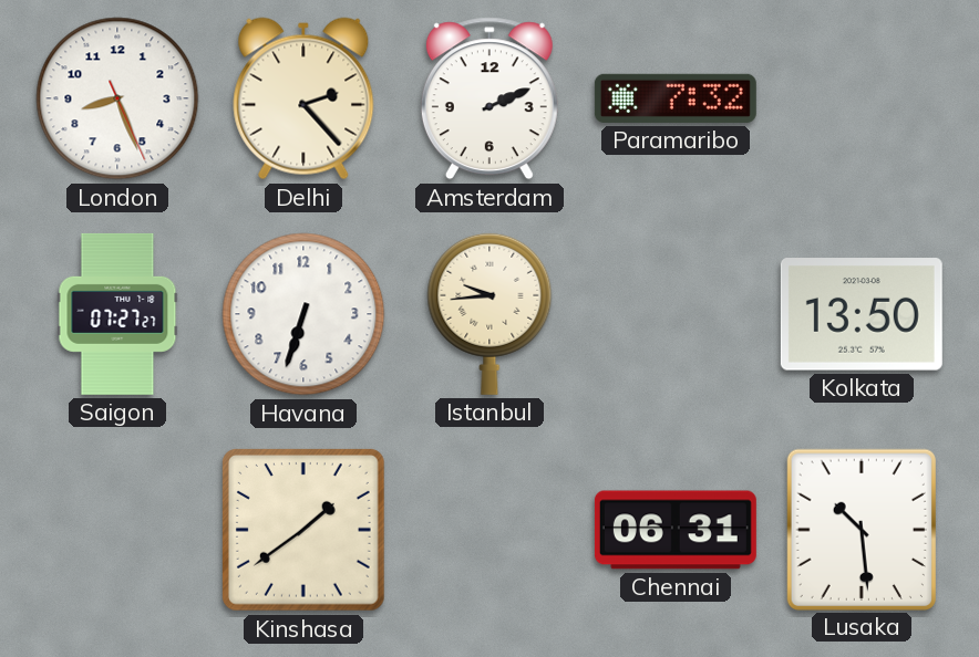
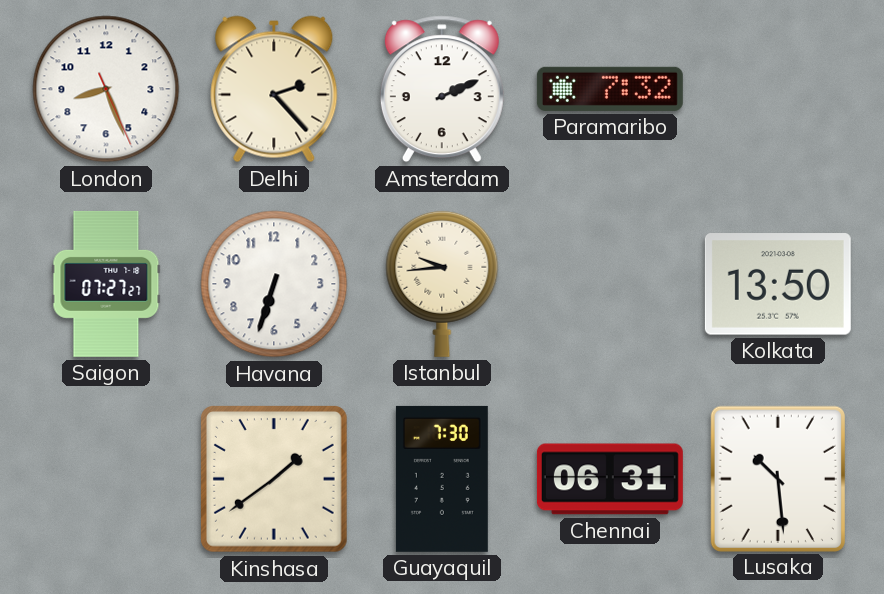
Guayaquil: none -> 7:30
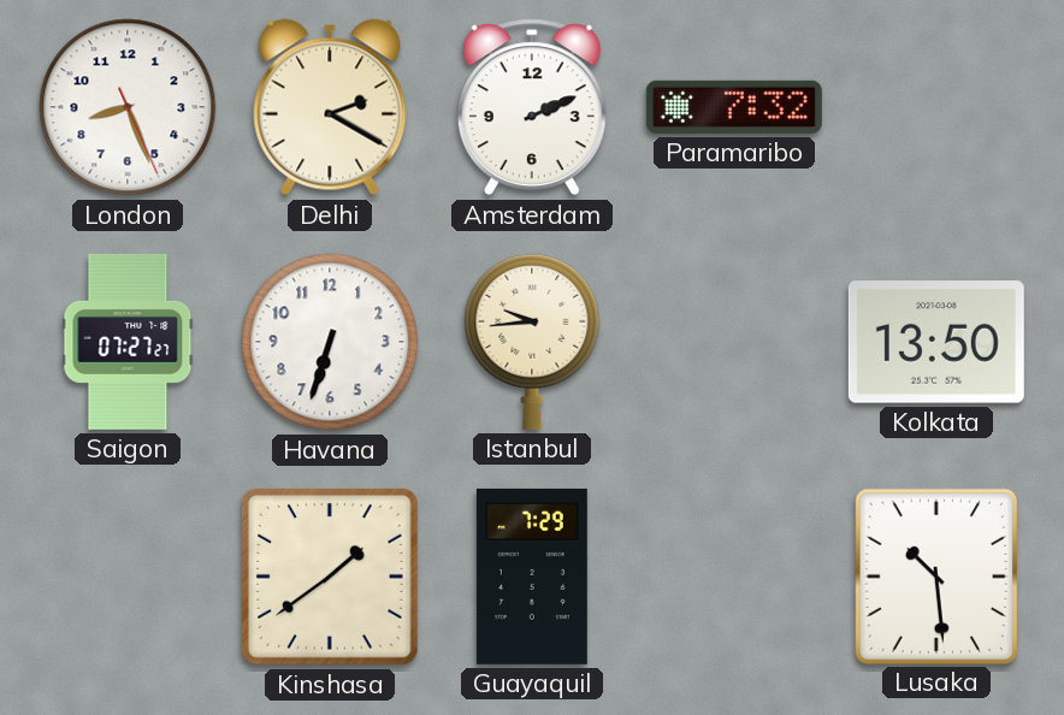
Delhi: 2:23 -> 2:20
Guayaquil: 7:30 -> 7:29
Chennai: 06:31 -> none
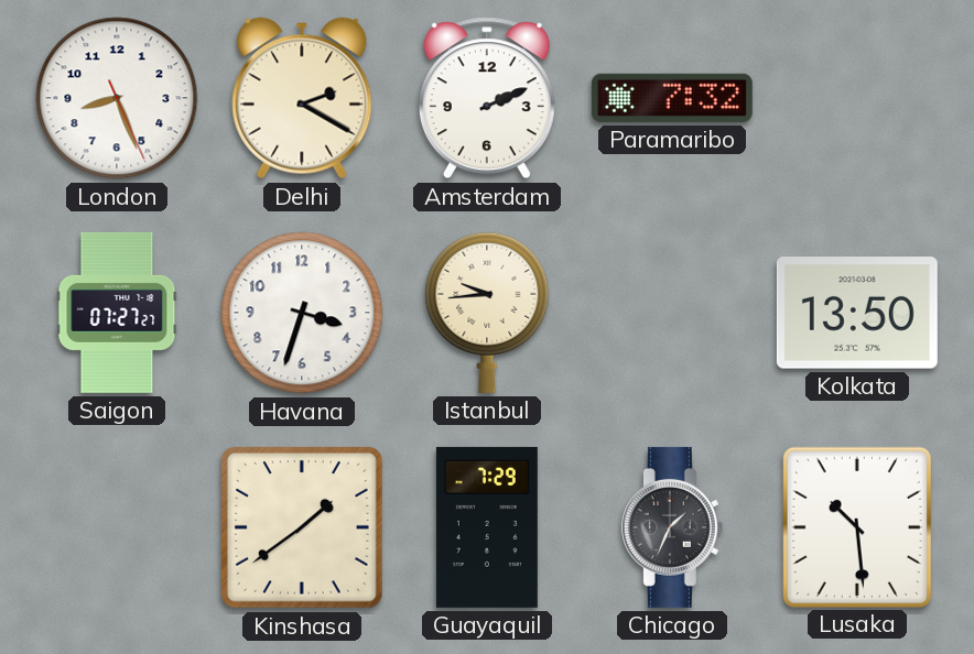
Havana: 6:33 -> 3:33
Chicago: none -> 1:34
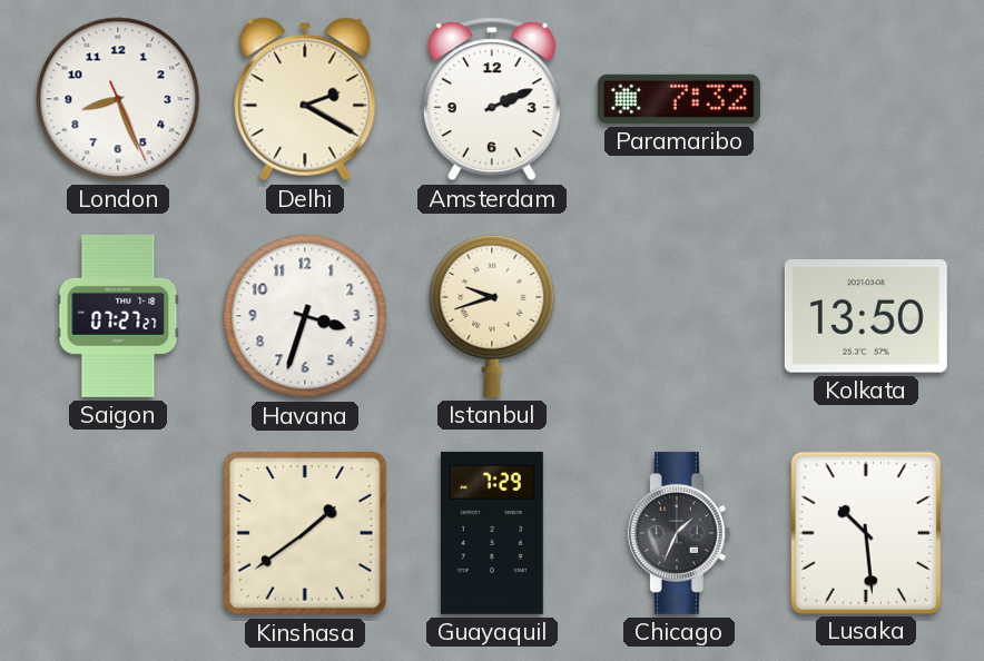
Istanbul: 9:44 -> 9:42
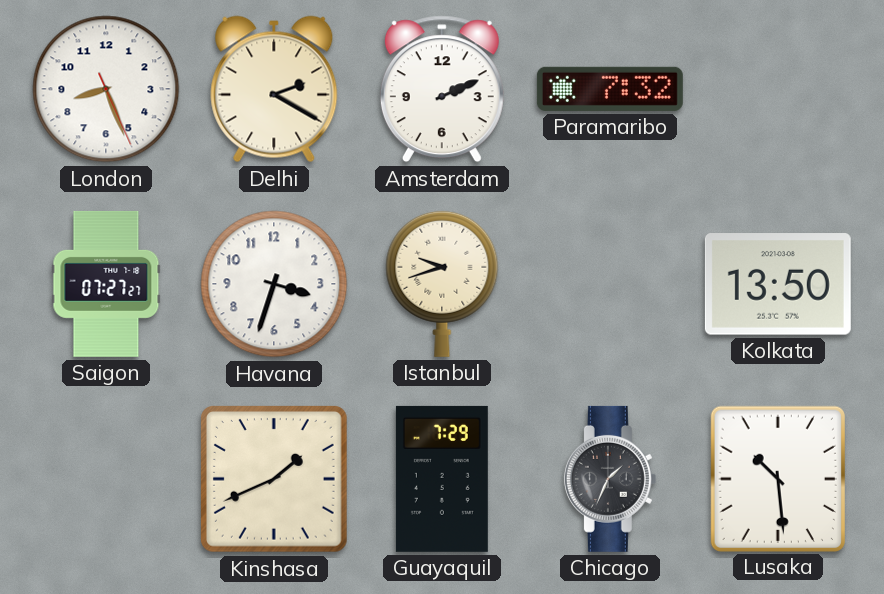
Kinshasa: 1:39 -> 1:41
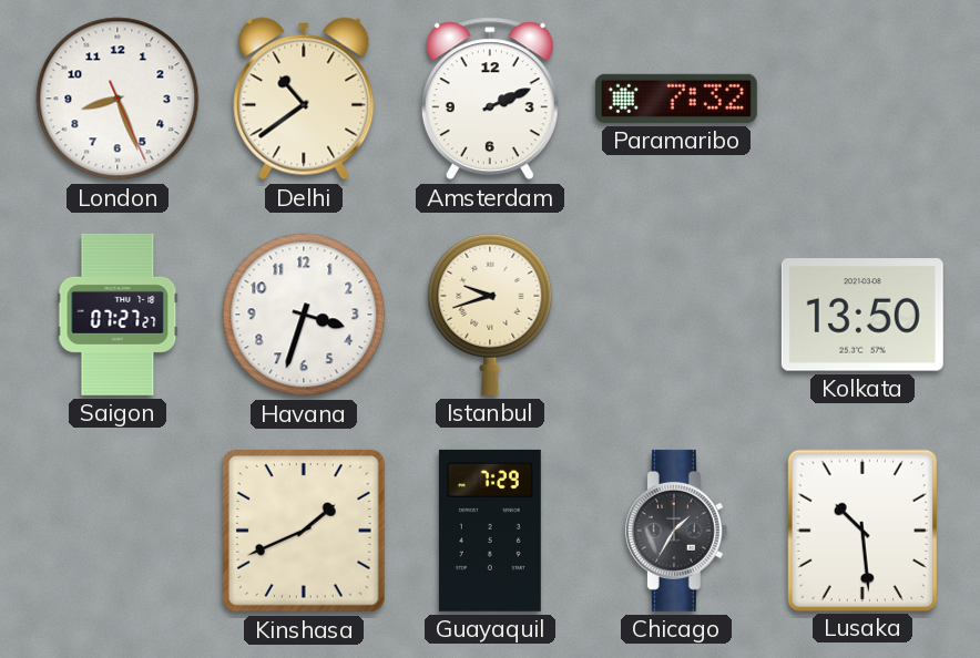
Delhi: 2:20 -> 10:39
Chicago: 1:34 -> 1:35
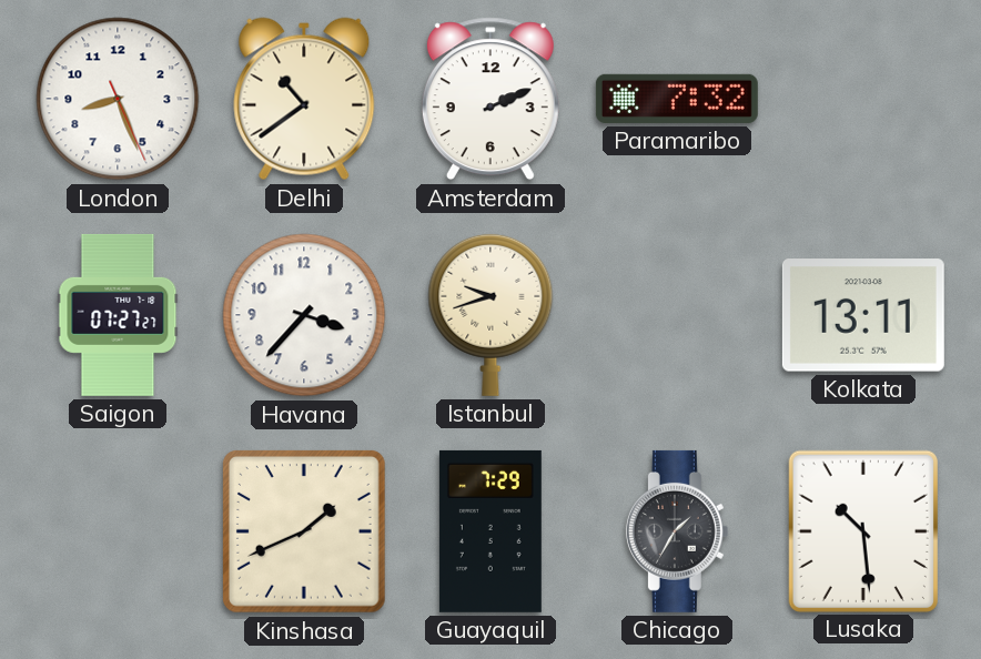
Havana: 3:33 -> 3:37
Kolkata: 13:50 -> 13:11
